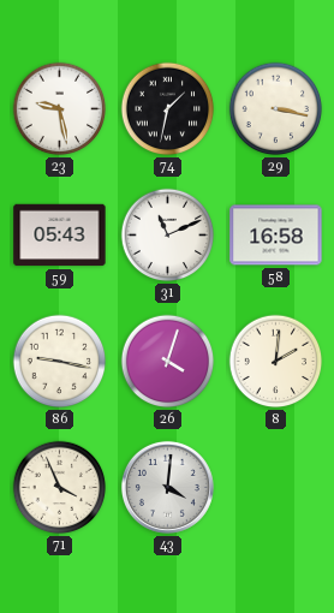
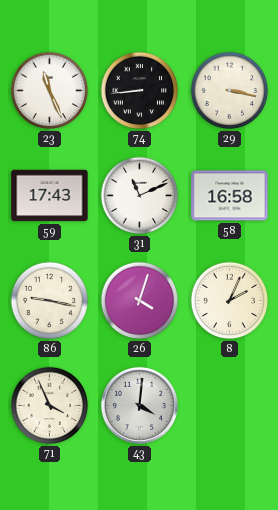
23: 9:28 -> 11:26
74: 1:32 -> 8:44
59: 05:43 -> 17:43
8: 2:01 -> 2:04
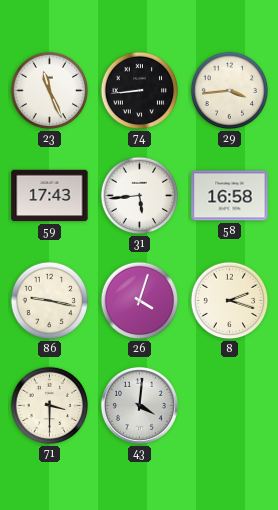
29: 3:17 -> 3:44
31: 11:11 -> 5:44
8: 2:04 -> 2:18
71: 3:56 -> 3:30
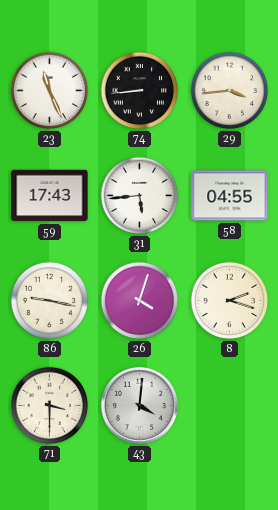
58: 16:58 -> 04:55
